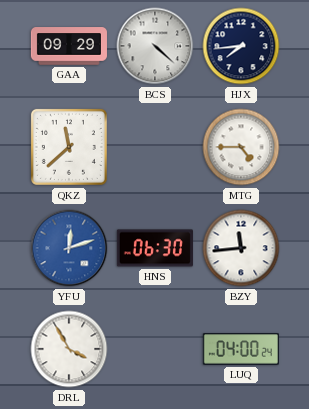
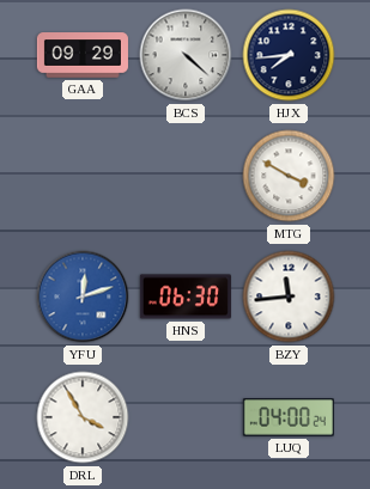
QKZ: 11:38 -> none
MTG: 4:45 -> 3:50
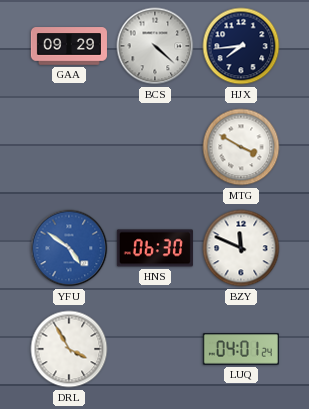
YFU: 12:12 -> 4:51
BZY: 11:44 -> 11:49
LUQ: 04:00 -> 04:01
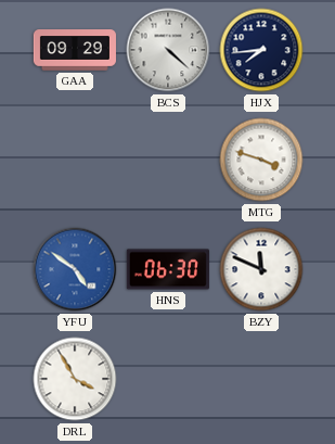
MTG: 3:50 -> 3:48
LUQ: 04:01 -> none
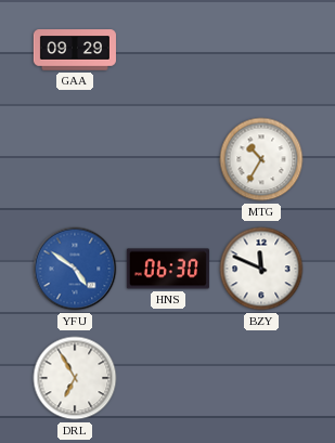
BCS: 4:22 -> none
HJX: 7:44 -> none
MTG: 3:48 -> 10:35
DRL: 3:55 -> 6:55
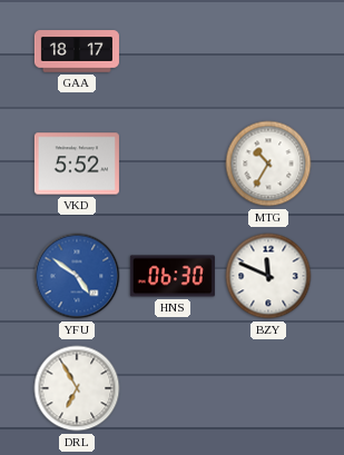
GAA: 09:29 -> 18:17
VKD: none -> 5:52
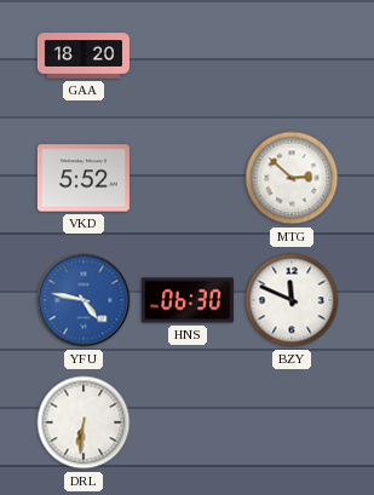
GAA: 18:17 -> 18:20
MTG: 10:35 -> 2:52
YFU: 4:51 -> 4:47
DRL: 6:55 -> 6:31
